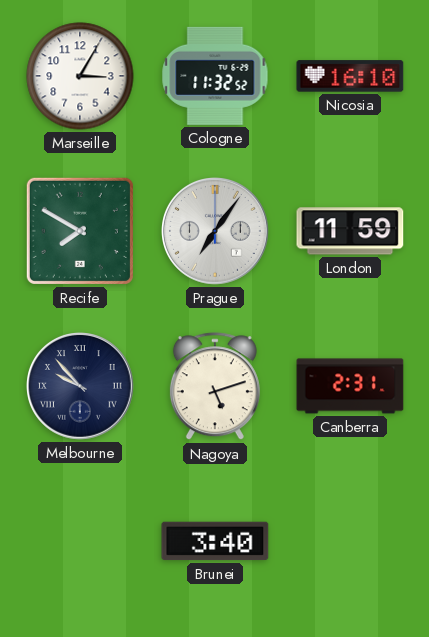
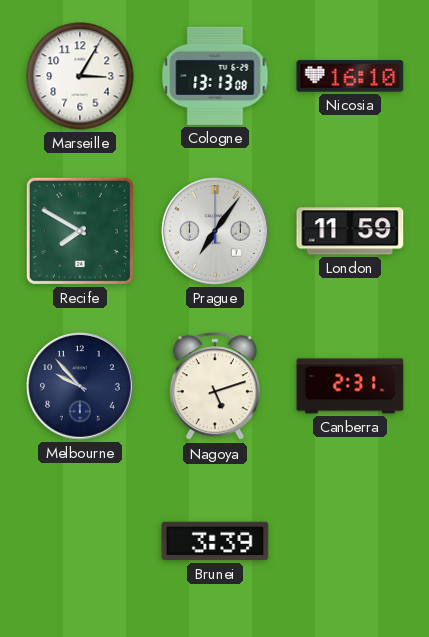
Cologne: 11:32 -> 13:13
Melbourne numerals: Roman -> Arabic
Brunei: 3:40 -> 3:39
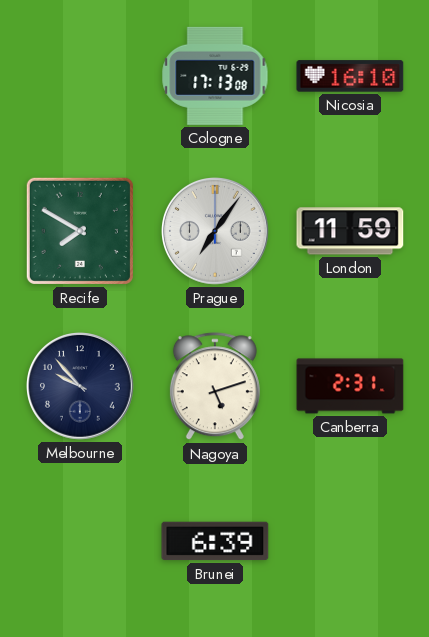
Marseille: 3:05 -> none
Cologne: 13:13 -> 17:13
Brunei: 3:39 -> 6:39
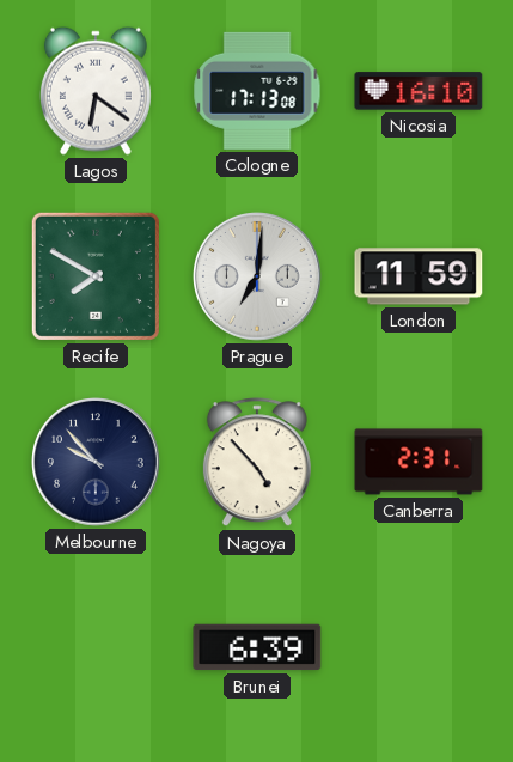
Lagos: none -> 6:21
Prague: 7:06 -> 7:01
Nagoya: 5:12 -> 4:53
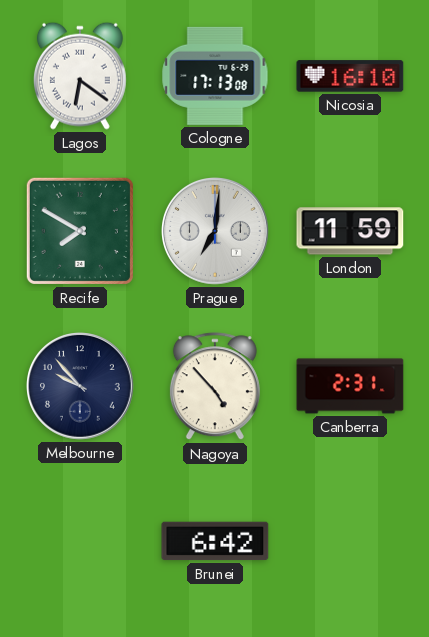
Brunei: 6:39 -> 6:42
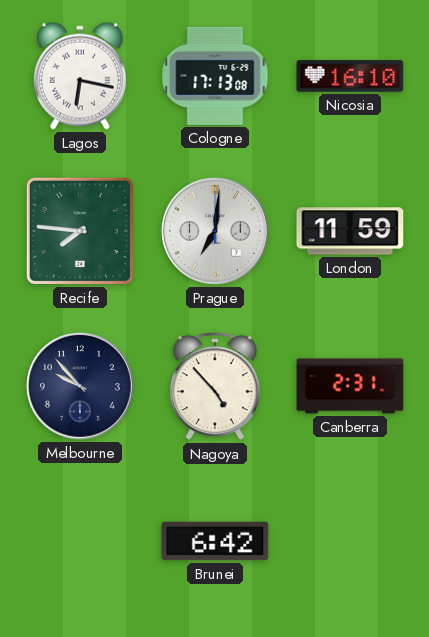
Lagos: 6:21 -> 6:17
Recife: 7:50 -> 7:46
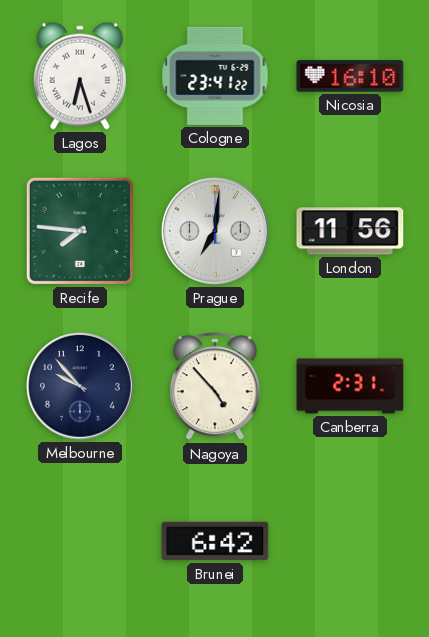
Lagos: 6:17 -> 6:27
Cologne: 17:13 -> 23:41
London: 11:59 -> 11:56
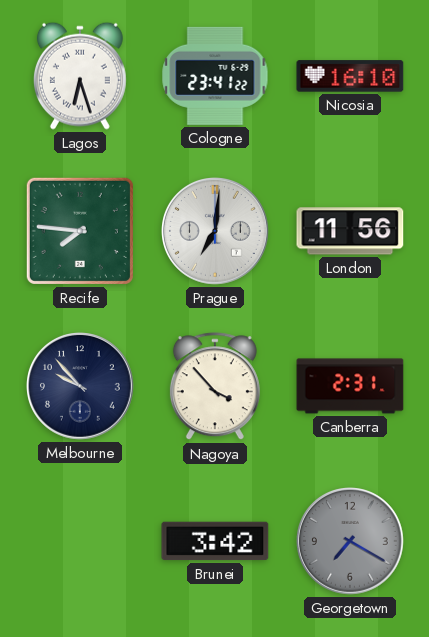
Nagoya: 4:53 -> 3:53
Brunei: 6:42 -> 3:42
Georgetown: none -> 7:20
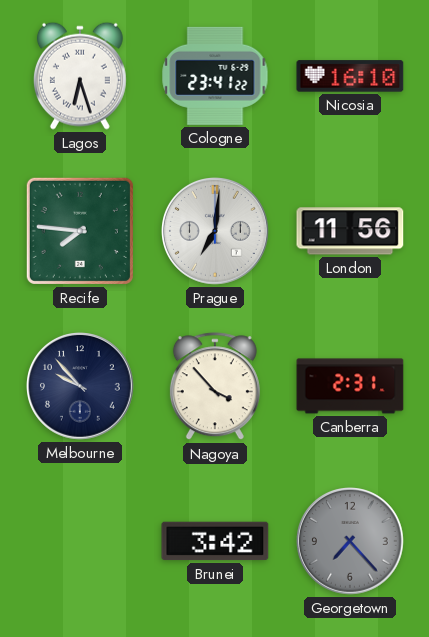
Georgetown: 7:20 -> 7:23
